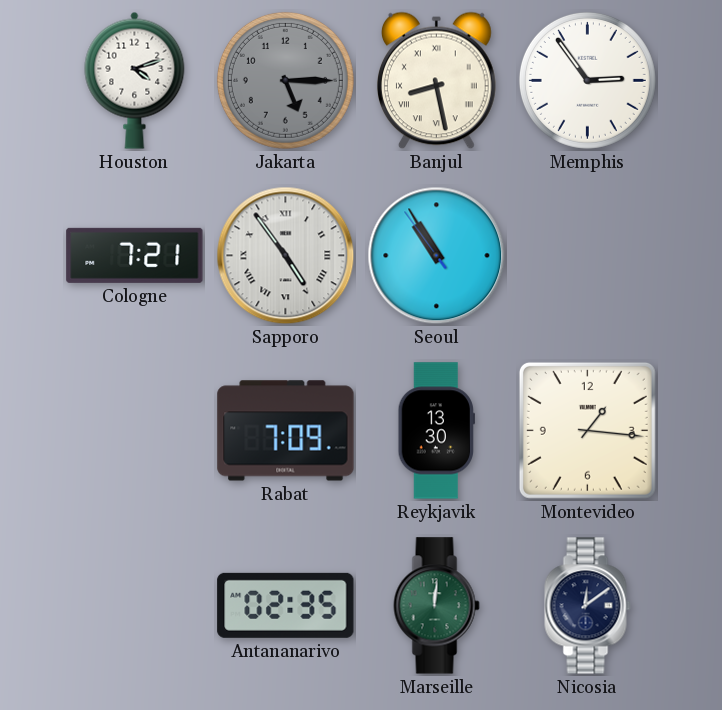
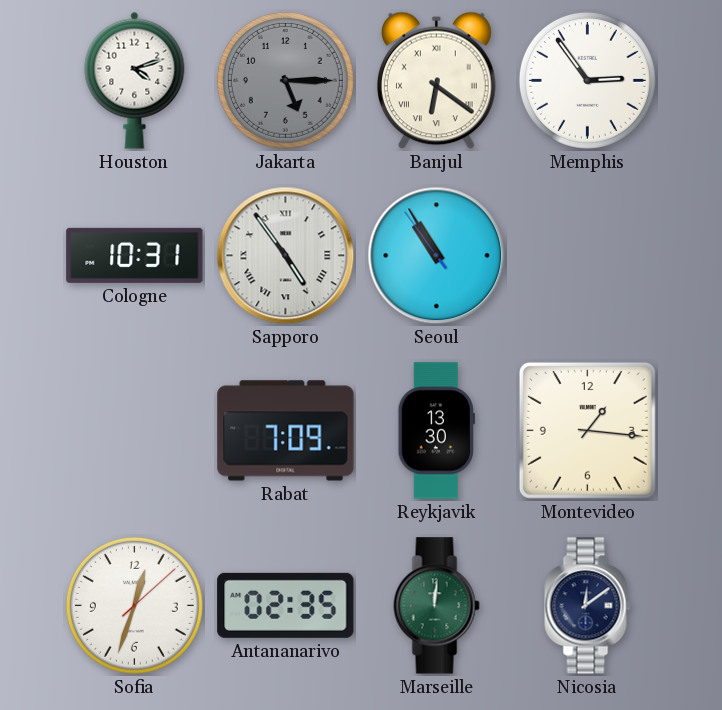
Banjul: 8:28 -> 6:21
Cologne: 7:21 -> 10:31
Sofia: none -> 12:33
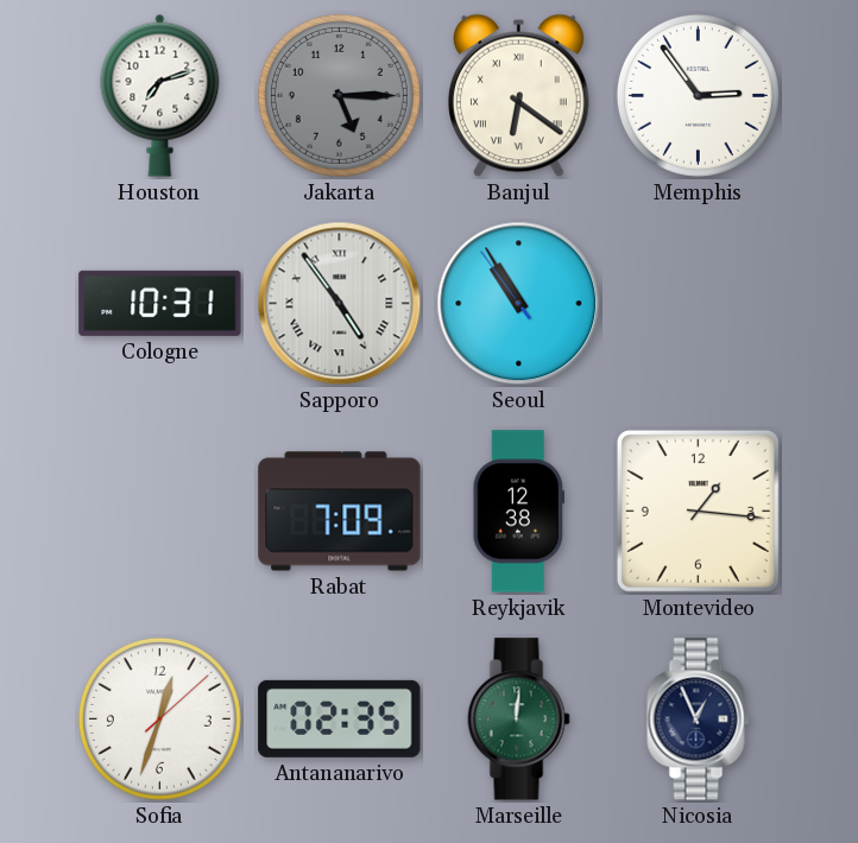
Houston: 4:12 -> 7:12
Reykjavik: 13:30 -> 12:38
Nicosia: 12:09 -> 12:56
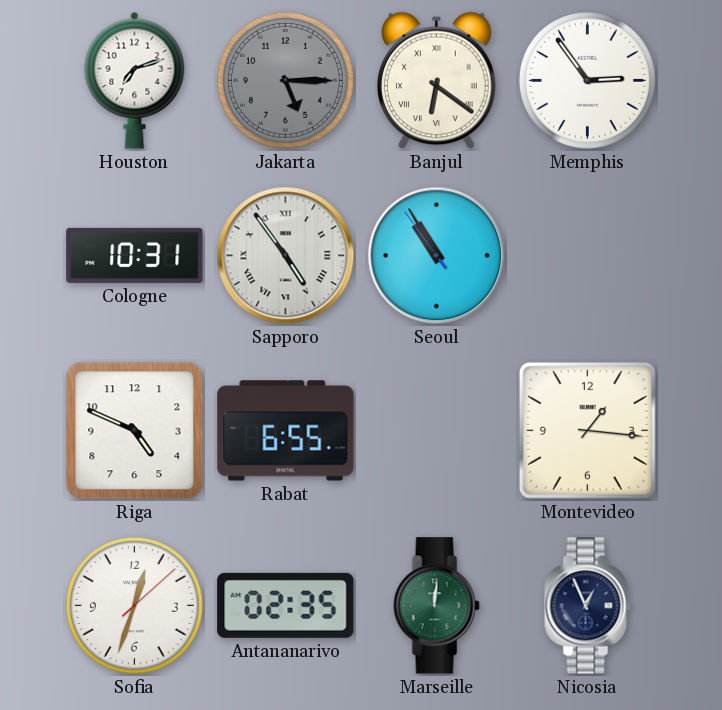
Riga: none -> 4:49
Rabat: 7:09 -> 6:55
Reykjavik: 12:38 -> none
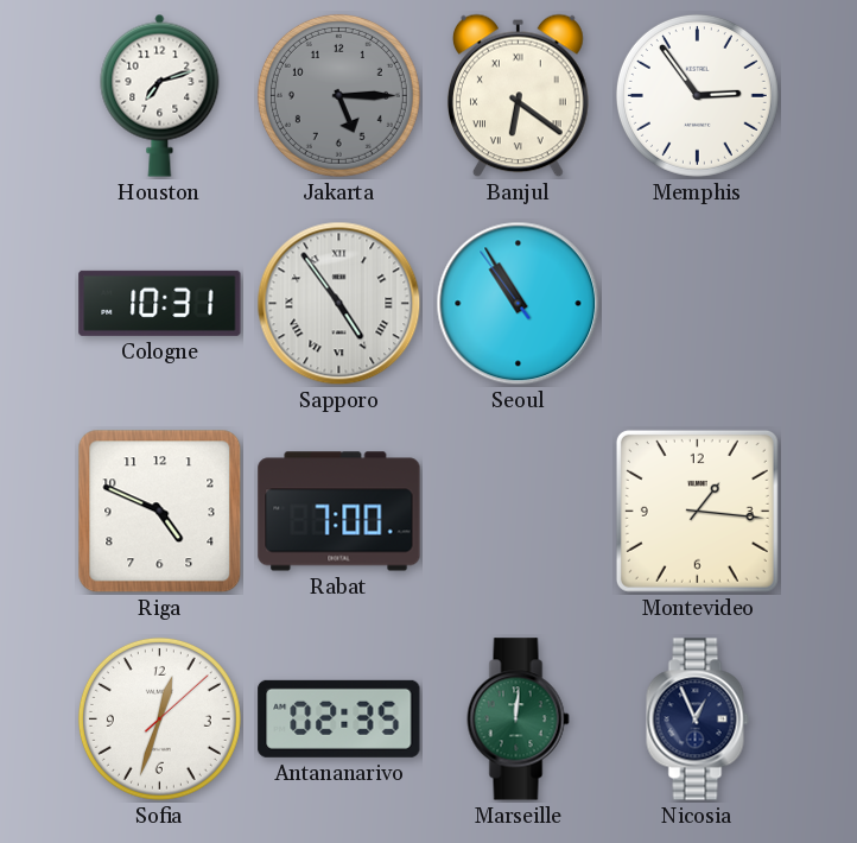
Rabat: 6:55 -> 7:00
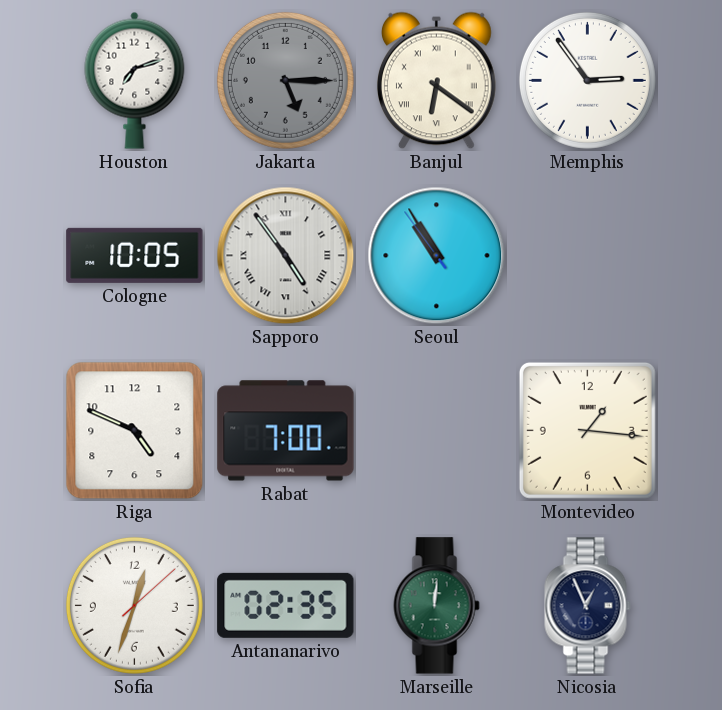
Cologne: 10:31 -> 10:05
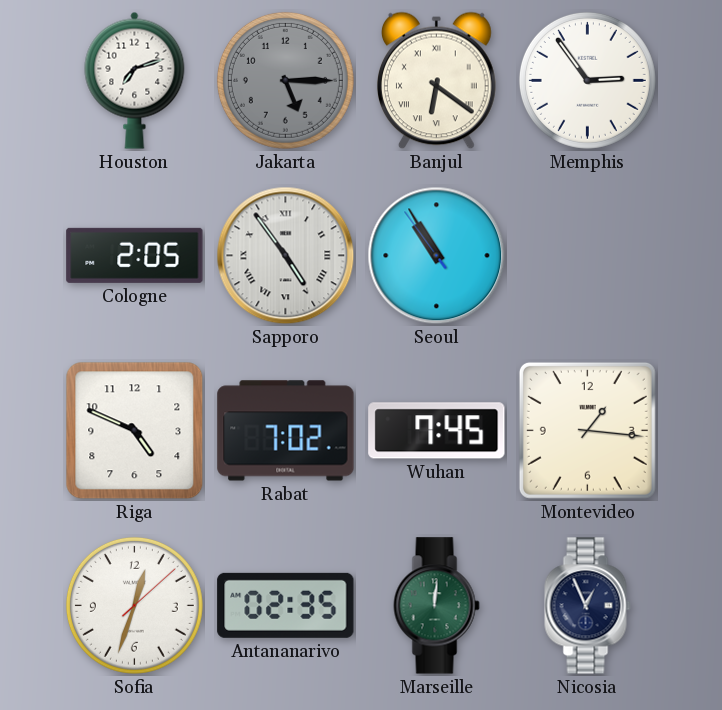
Cologne: 10:05 -> 2:05
Rabat: 7:00 -> 7:02
Wuhan: none -> 7:45
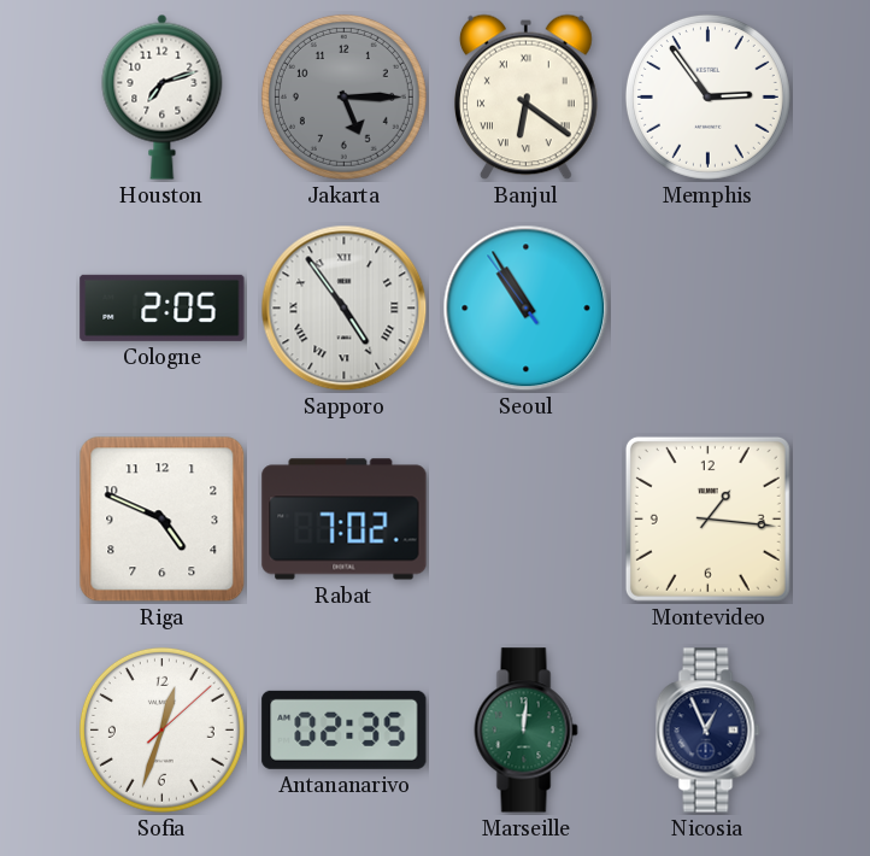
Wuhan: 7:45 -> none
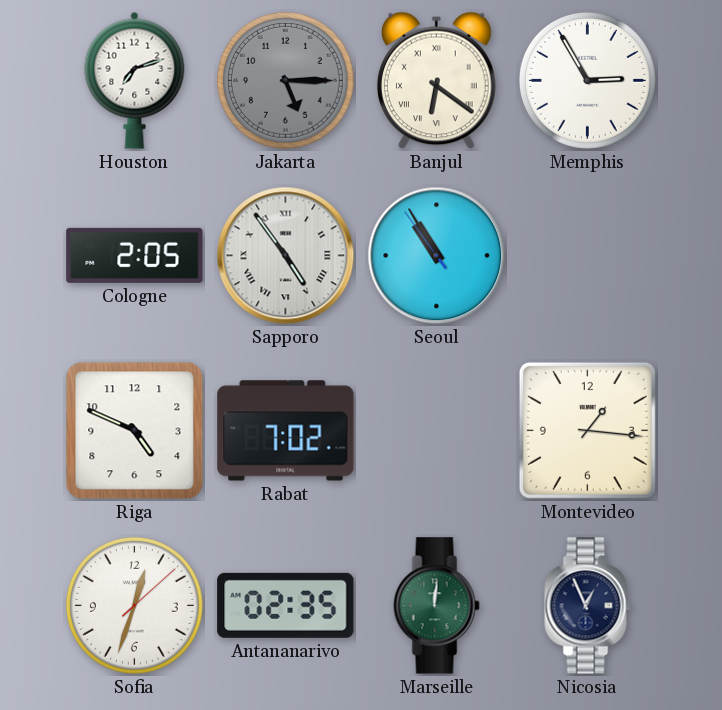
Memphis: 2:54 -> 2:55
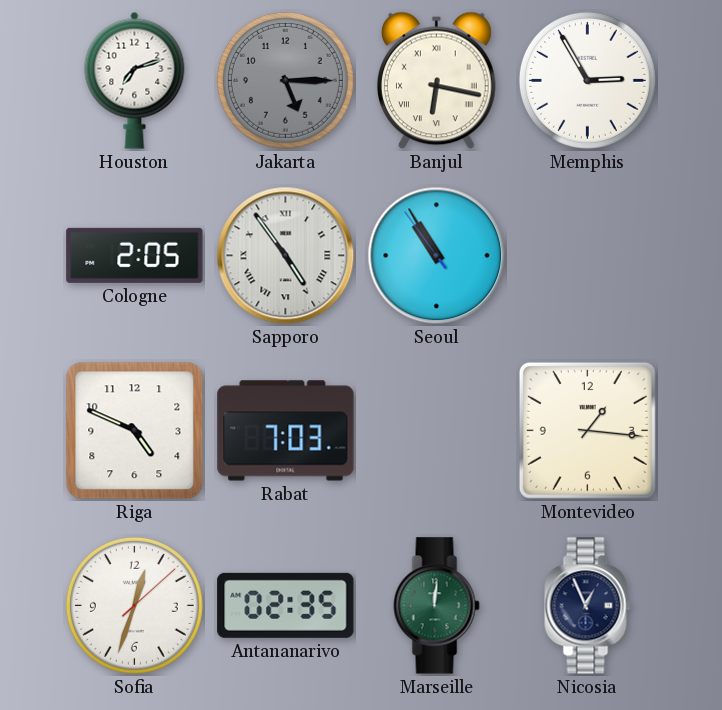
Banjul: 6:21 -> 6:17
Rabat: 7:02 -> 7:03
